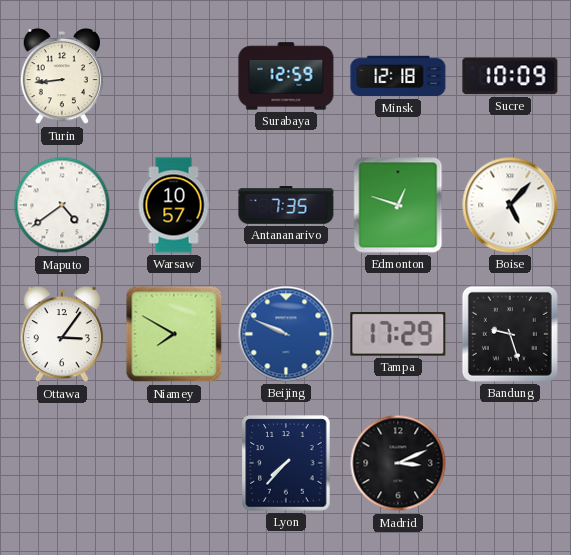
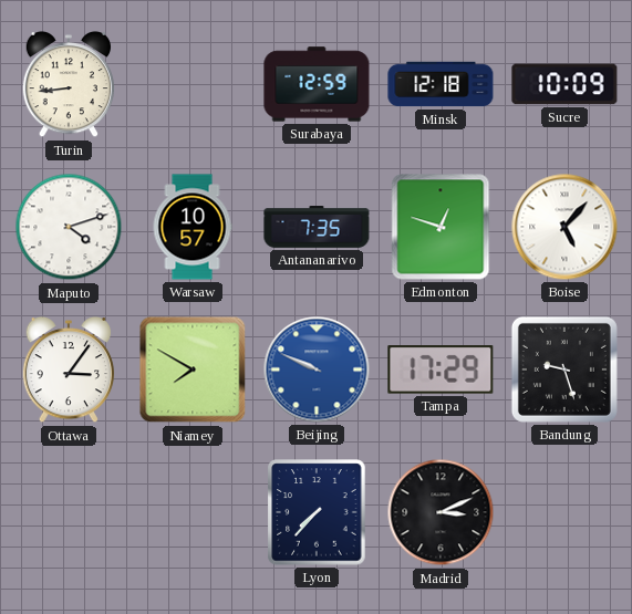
Maputo: 4:39 -> 4:12
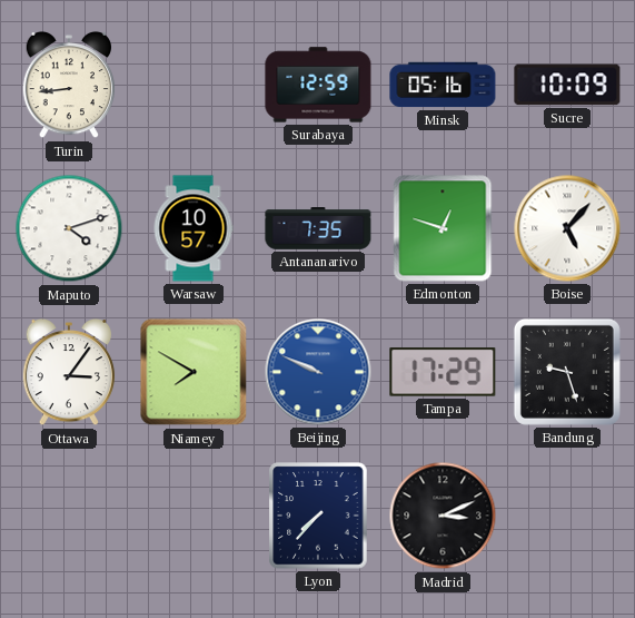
Minsk: 12:18 -> 05:16
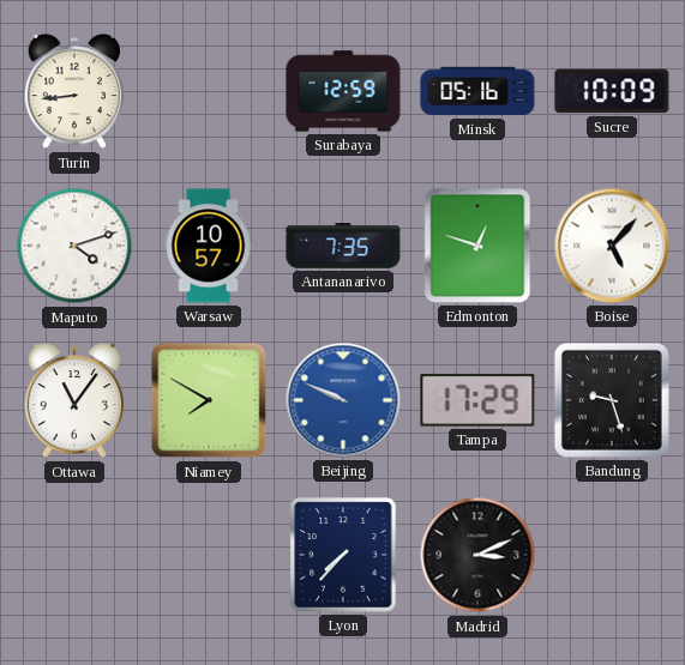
Ottawa: 3:06 -> 11:06
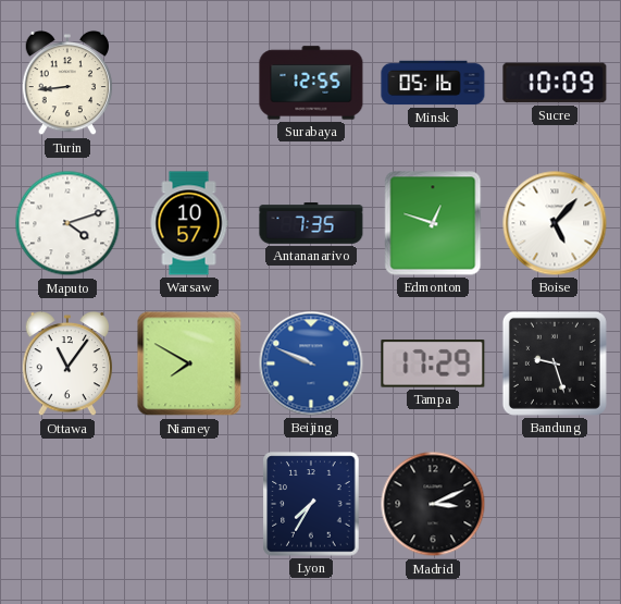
Surabaya: 12:59 -> 12:55
Lyon: 7:37 -> 7:35
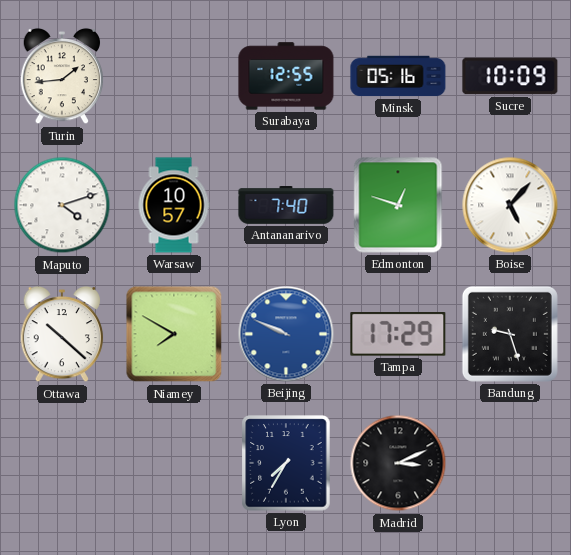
Turin: 8:44 -> 1:44
Antananarivo: 7:35 -> 7:40
Ottawa: 11:06 -> 10:22
